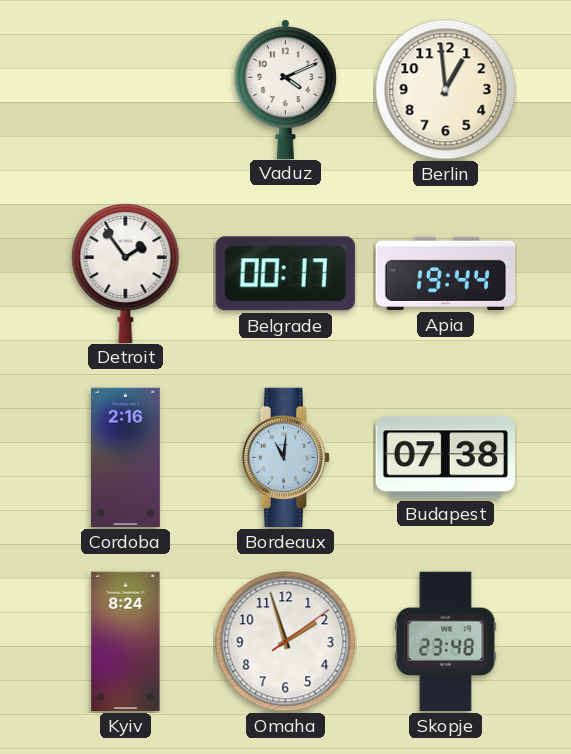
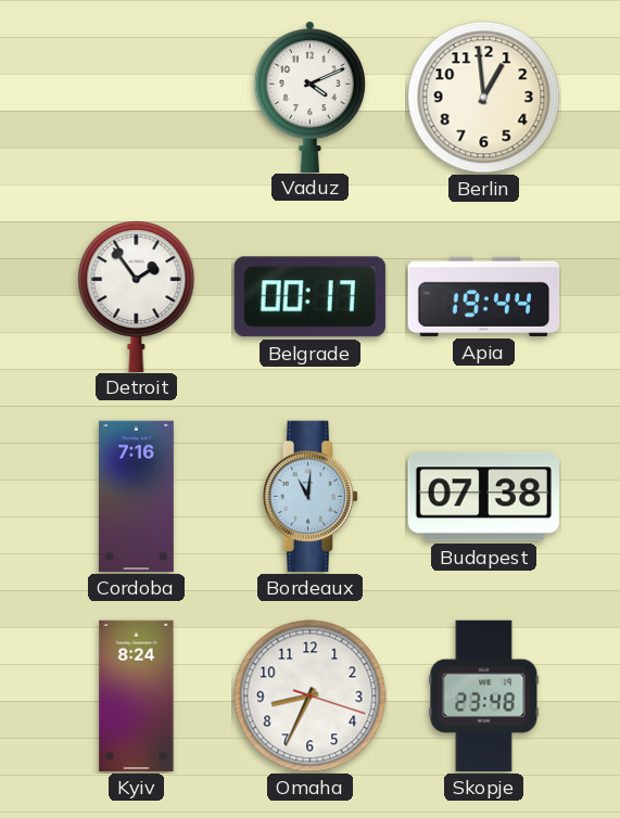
Cordoba: 2:16 -> 7:16
Omaha: 1:57 -> 8:34
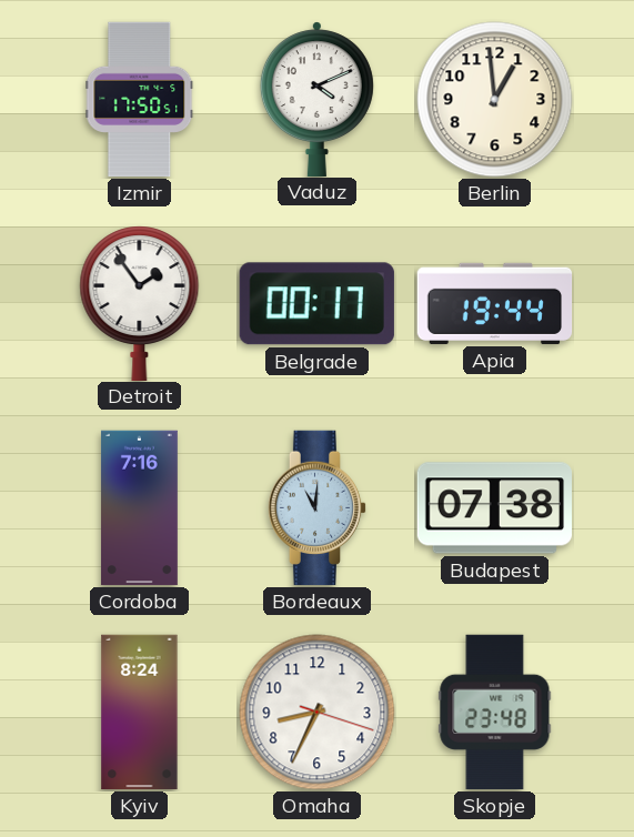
Izmir: none -> 17:50
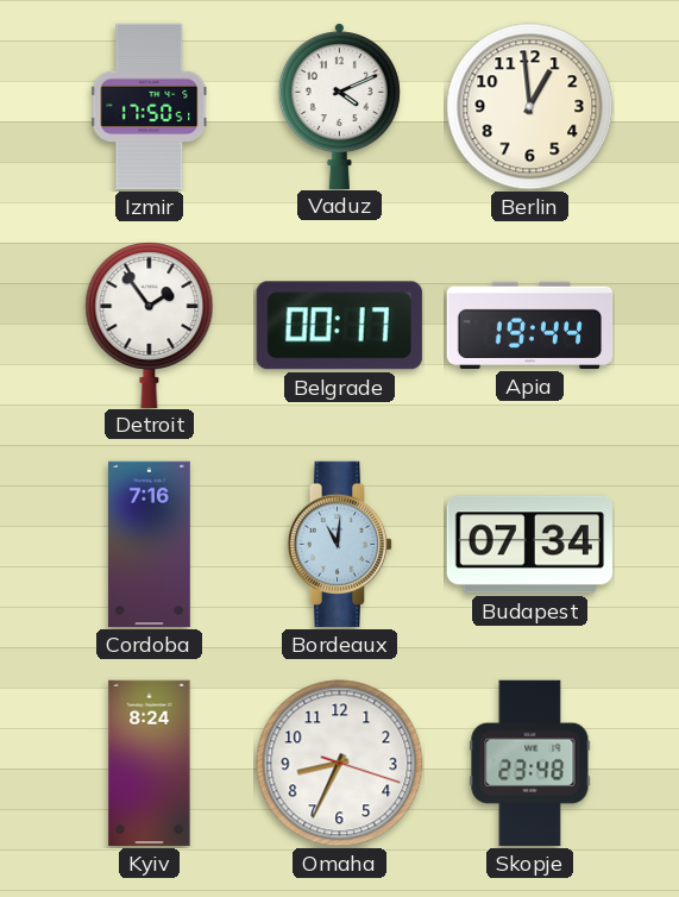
Budapest: 07:38 -> 07:34
